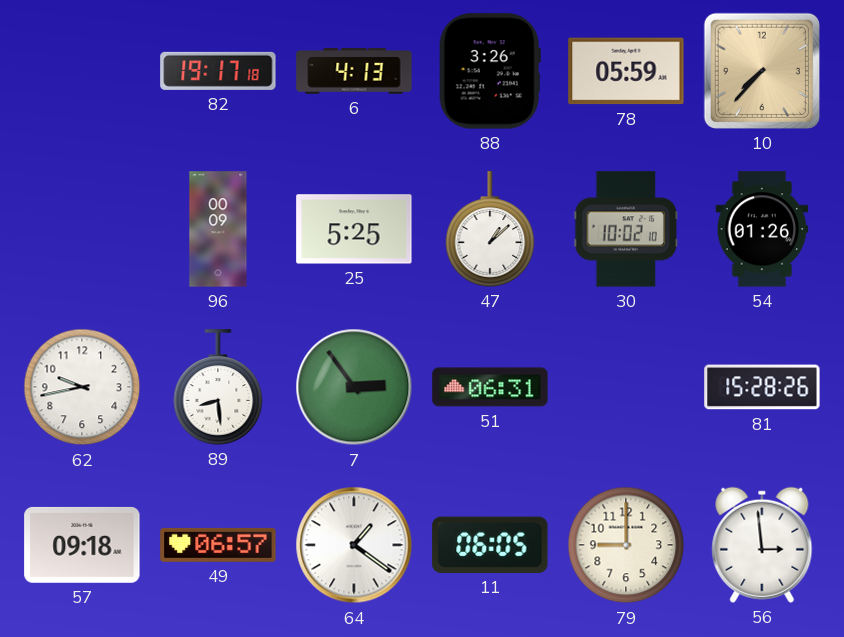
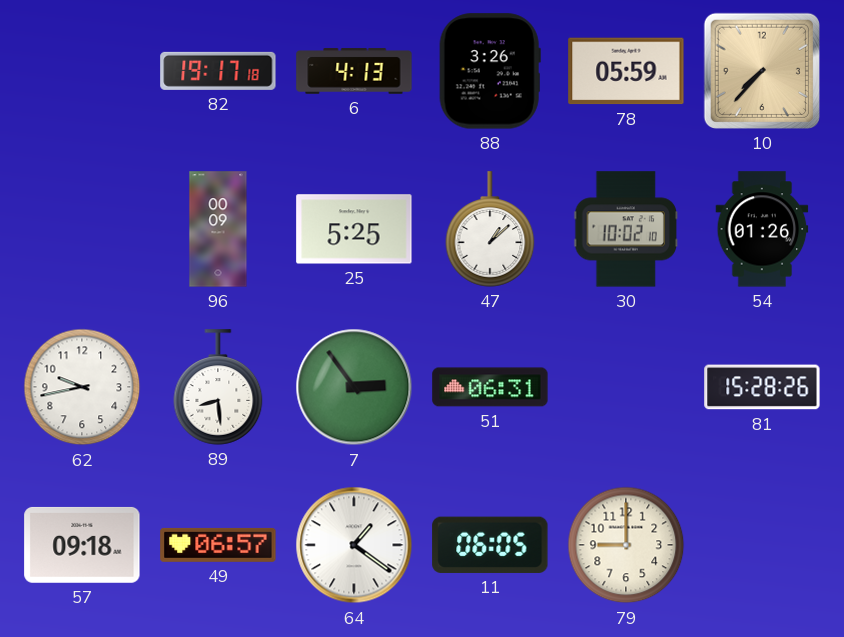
56: 2:59 -> none
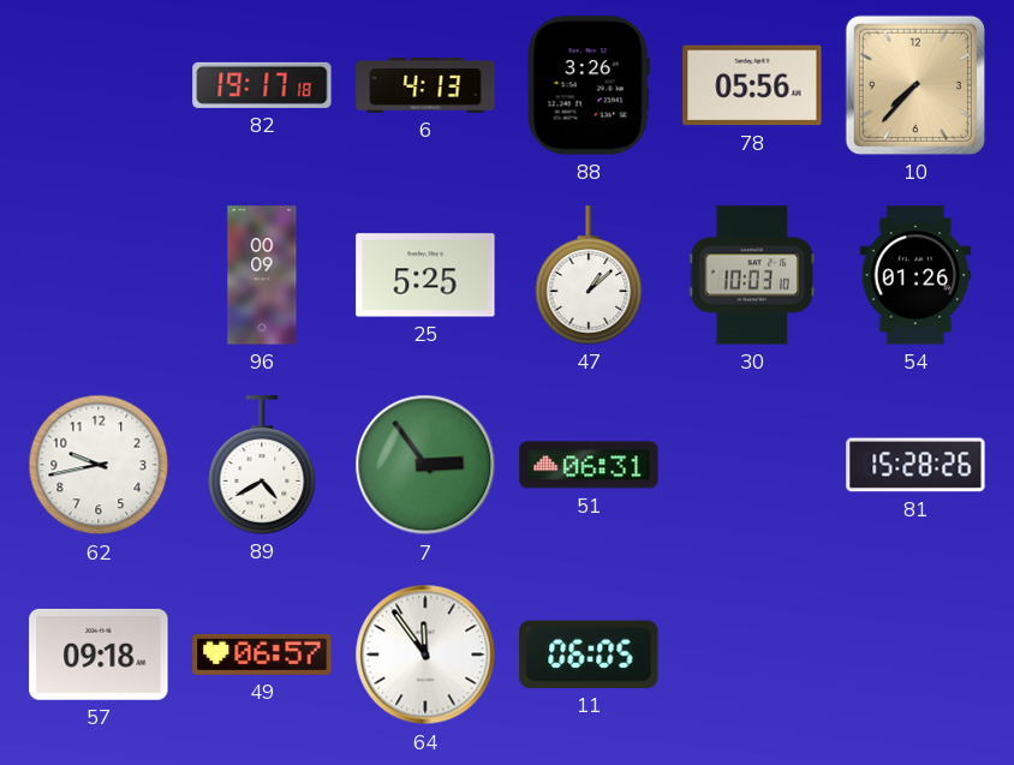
78: 05:59 -> 05:56
30: 10:02 -> 10:03
89: 8:29 -> 4:40
64: 1:21 -> 11:54
79: 9:00 -> none
